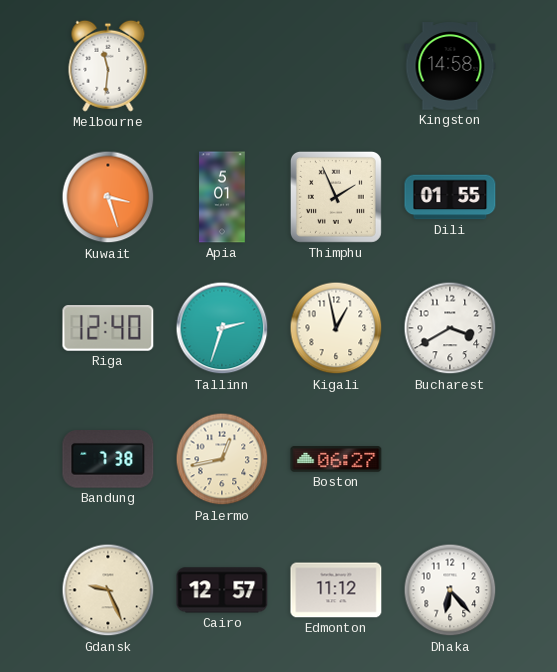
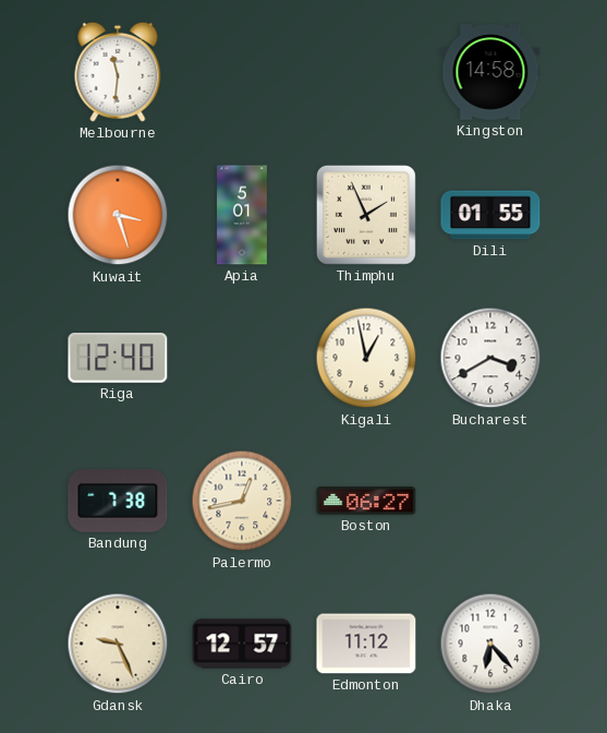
Tallinn: 2:33 -> none
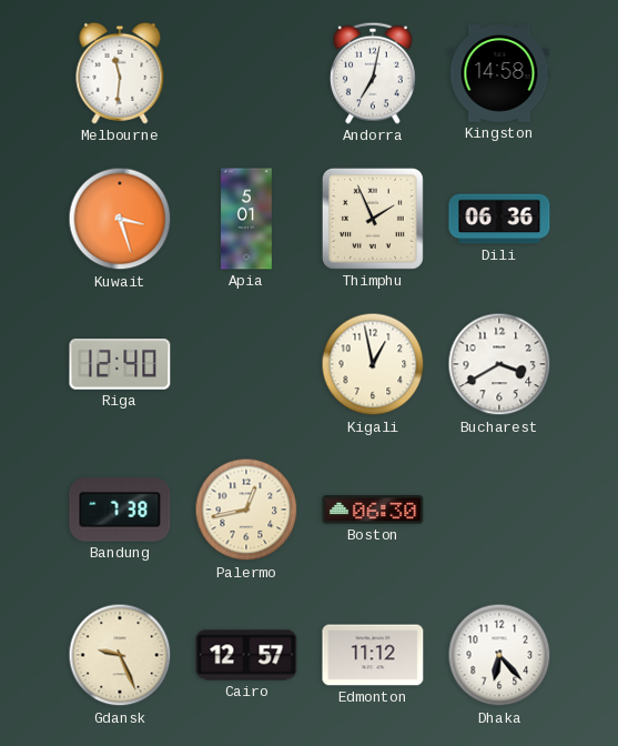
Andorra: none -> 7:02
Dili: 01:55 -> 06:36
Boston: 06:27 -> 06:30
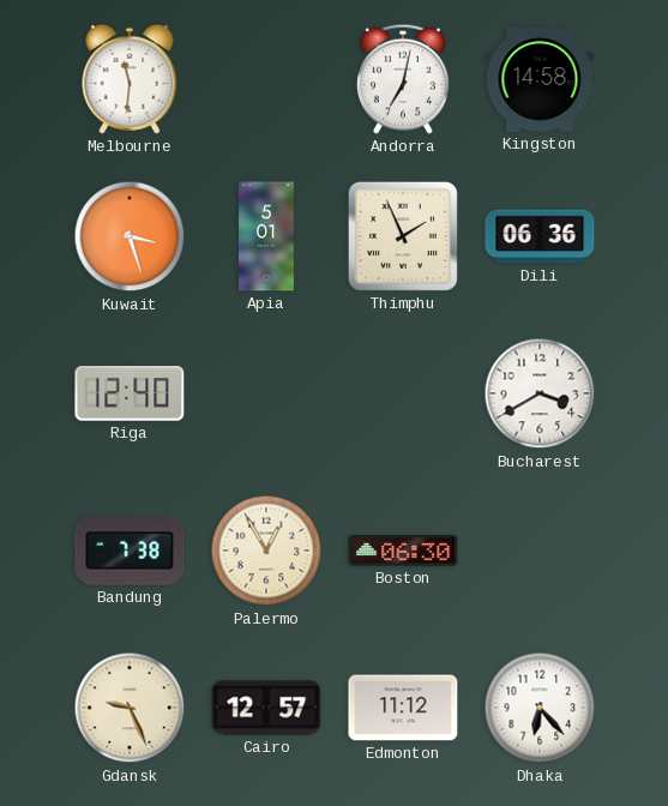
Kigali: 12:58 -> none
Palermo: 12:43 -> 12:55
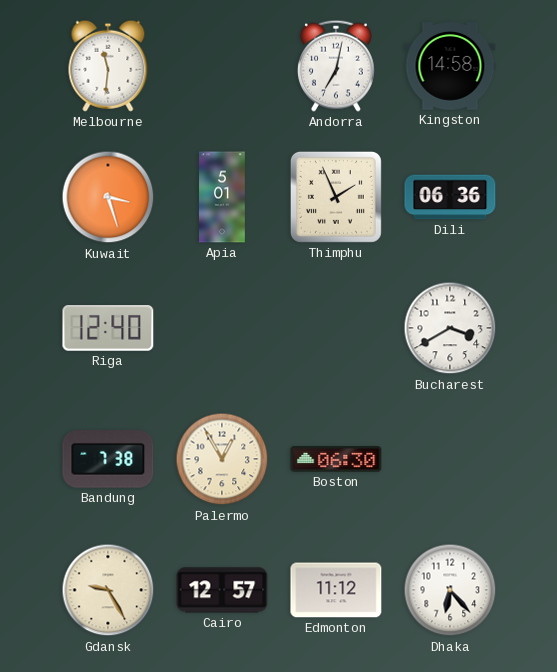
Gdansk: 9:26 -> 9:25
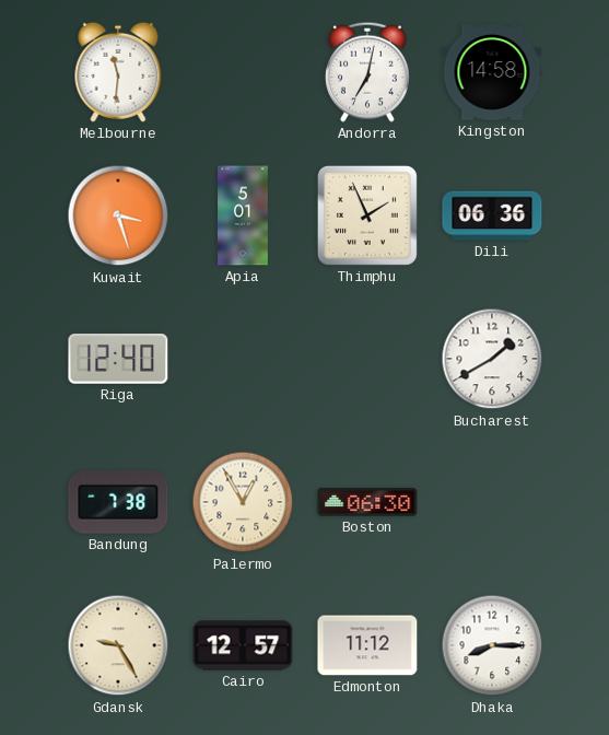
Bucharest: 3:40 -> 1:40
Dhaka: 6:23 -> 8:15
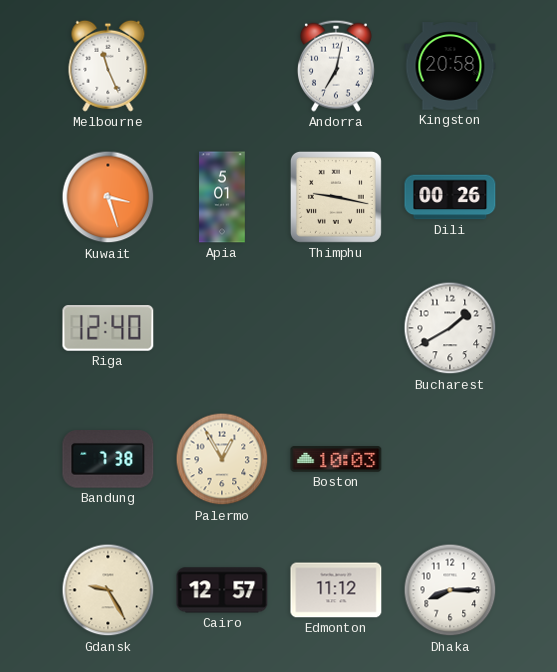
Melbourne: 11:31 -> 11:26
Kingston: 14:58 -> 20:58
Thimphu: 1:56 -> 9:17
Dili: 06:36 -> 00:26
Boston: 06:30 -> 10:03
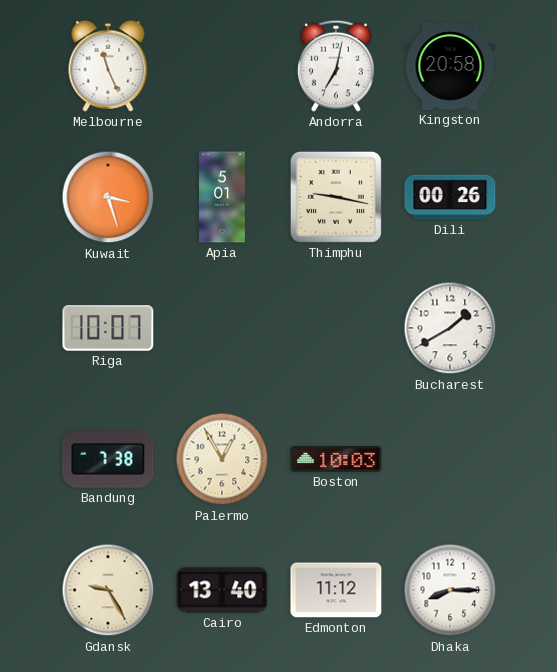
Riga: 12:40 -> 10:07
Cairo: 12:57 -> 13:40
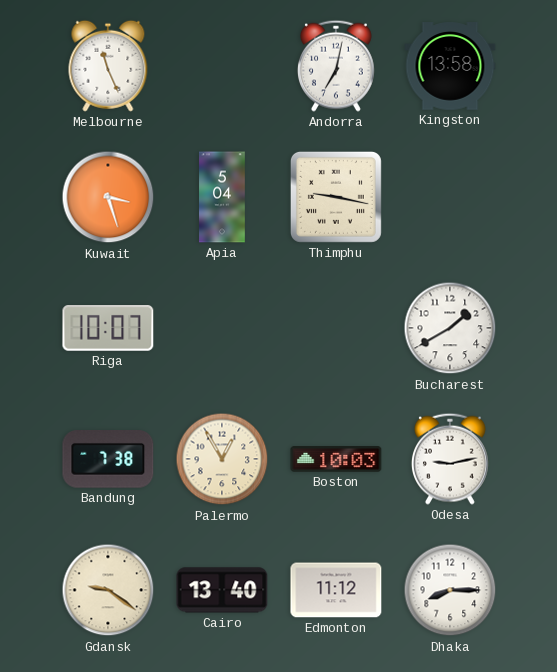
Kingston: 20:58 -> 13:58
Apia: 5:01 -> 5:04
Dili: 00:26 -> none
Odesa: none -> 9:13
Gdansk: 9:25 -> 9:21
